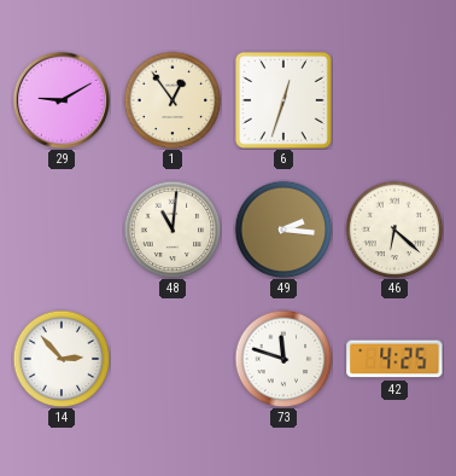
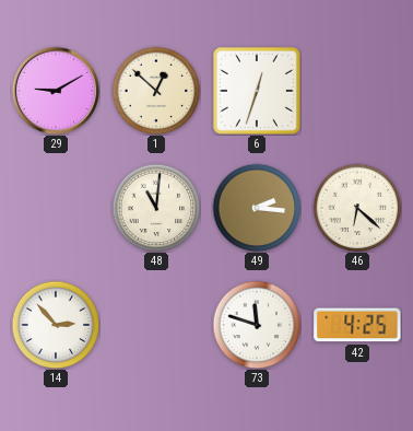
1: 12:54 -> 12:52
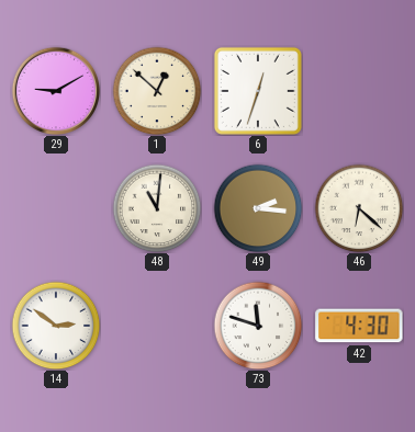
14: 2:53 -> 2:51
42: 4:25 -> 4:30
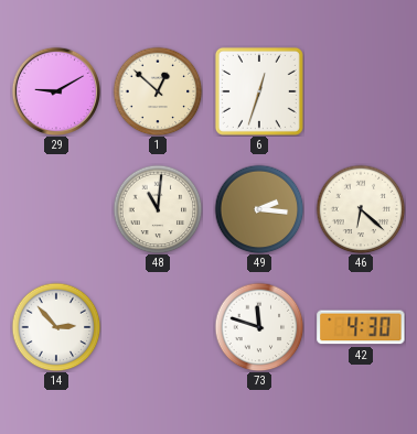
14: 2:51 -> 2:53
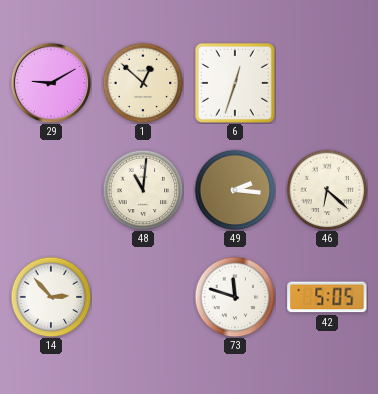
42: 4:30 -> 5:05
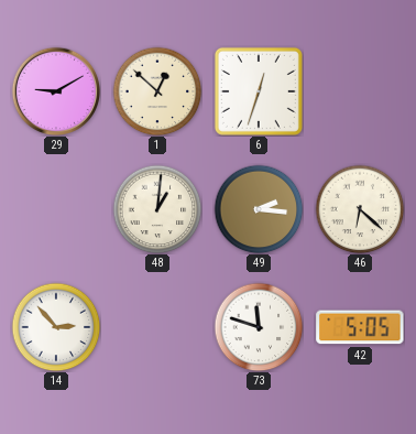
48: 11:01 -> 1:01
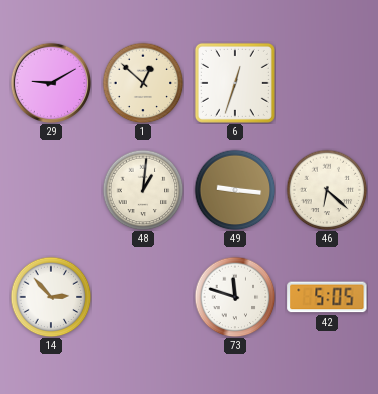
49: 2:16 -> 9:16
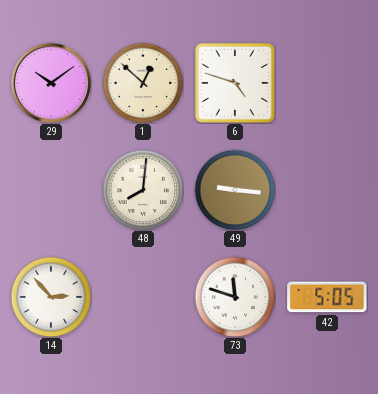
29: 9:10 -> 10:09
6: 12:33 -> 4:48
48: 1:01 -> 8:01
46: 6:22 -> none
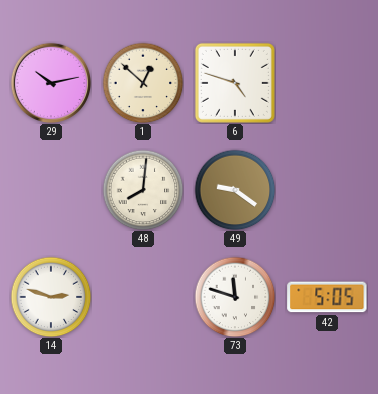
29: 10:09 -> 10:13
49: 9:16 -> 9:21
14: 2:53 -> 2:48
